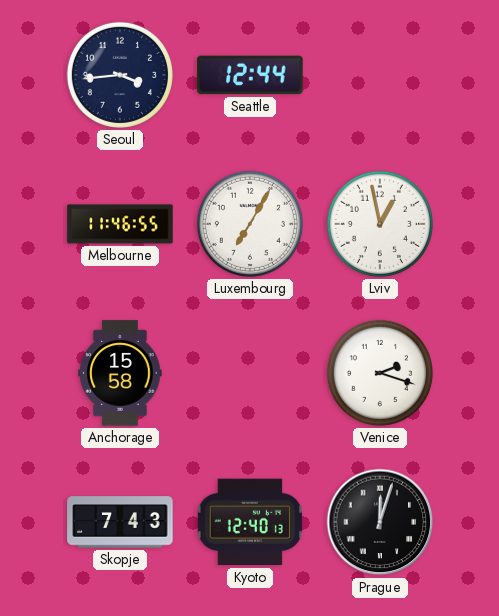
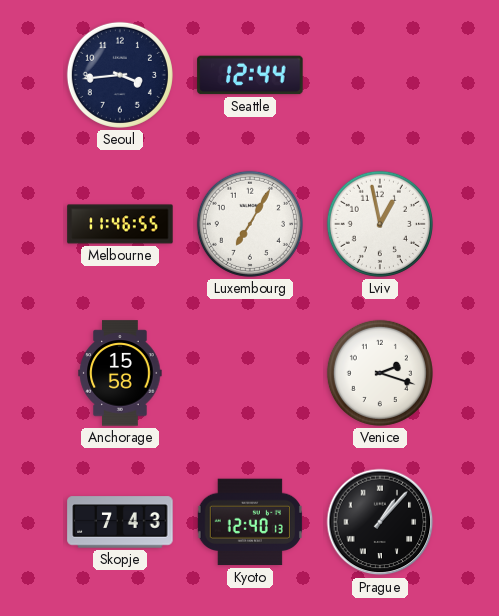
Prague: 12:03 -> 1:07
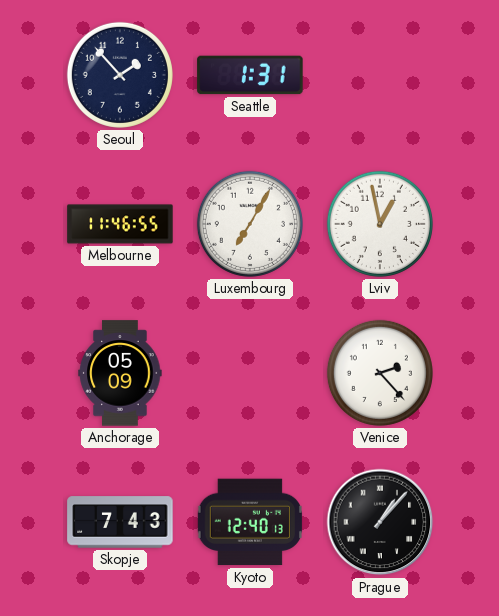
Seoul: 3:44 -> 1:53
Seattle: 12:44 -> 1:31
Anchorage: 15:58 -> 05:09
Venice: 2:18 -> 2:23
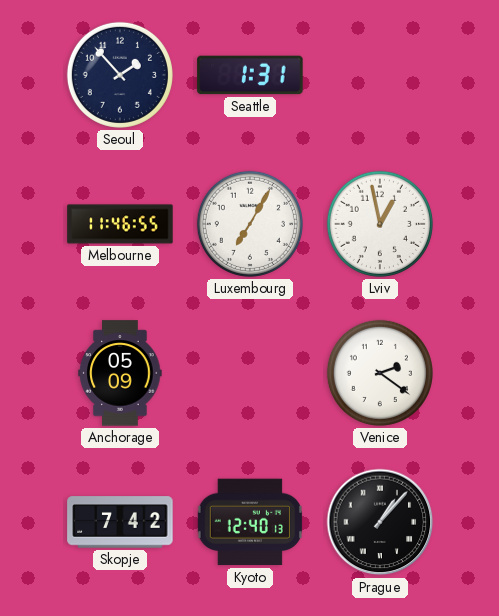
Venice: 2:23 -> 2:21
Skopje: 7:43 -> 7:42
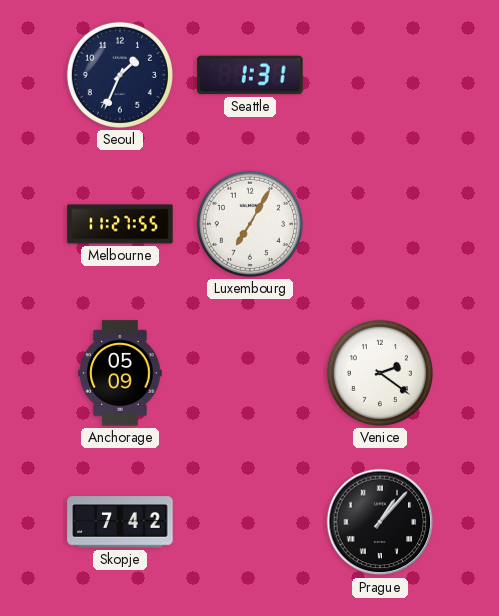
Seoul: 1:53 -> 1:34
Melbourne: 11:46 -> 11:27
Lviv: 12:58 -> none
Kyoto: 12:40 -> none
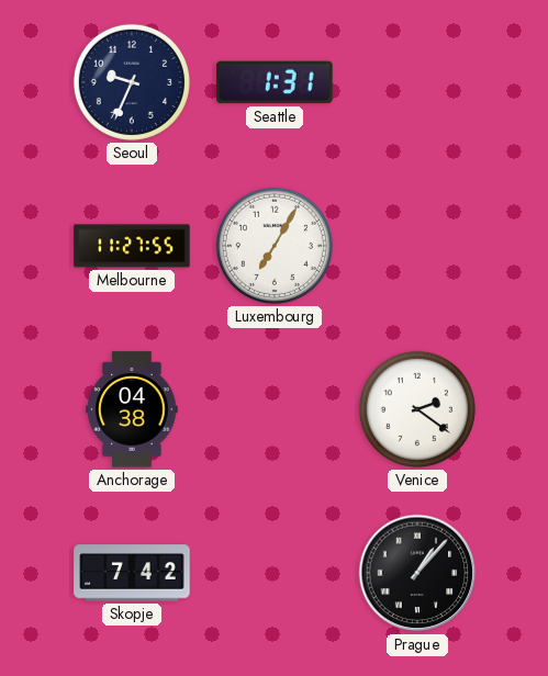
Seoul: 1:34 -> 9:34
Anchorage: 05:09 -> 04:38
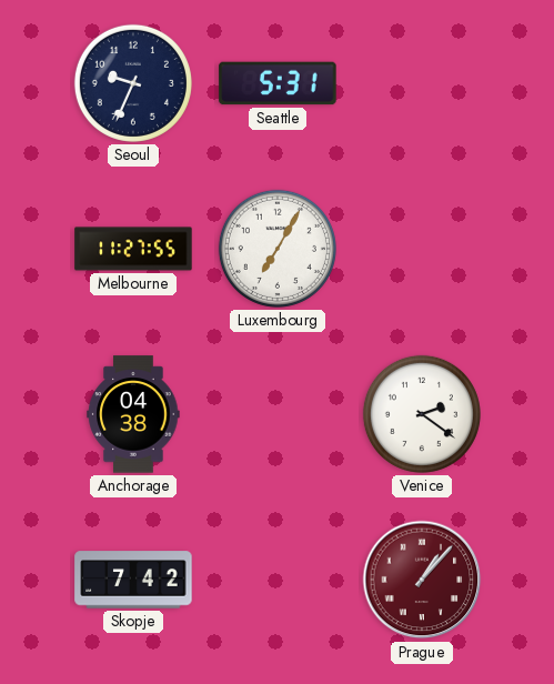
Seattle: 1:31 -> 5:31
Prague dial: black -> burgundy
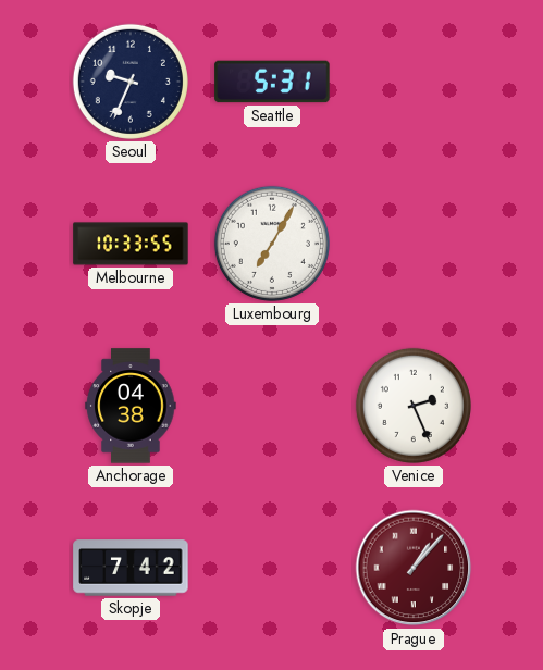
Melbourne: 11:27 -> 10:33
Venice: 2:21 -> 2:26
